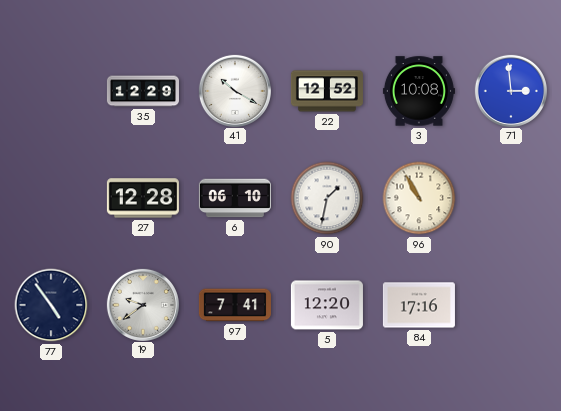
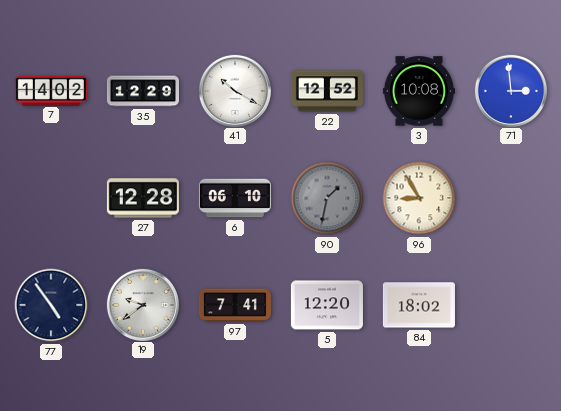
7: none -> 14:02
90 dial: white -> grey
96: 10:55 -> 8:55
84: 17:16 -> 18:02
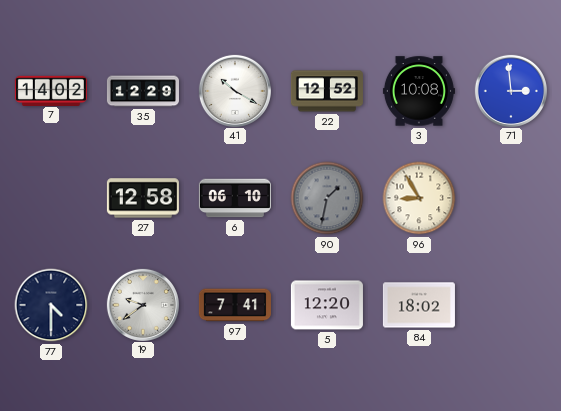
27: 12:28 -> 12:58
77: 4:54 -> 4:30
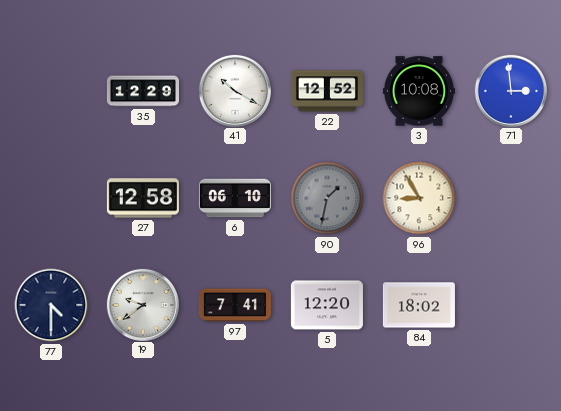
7: 14:02 -> none
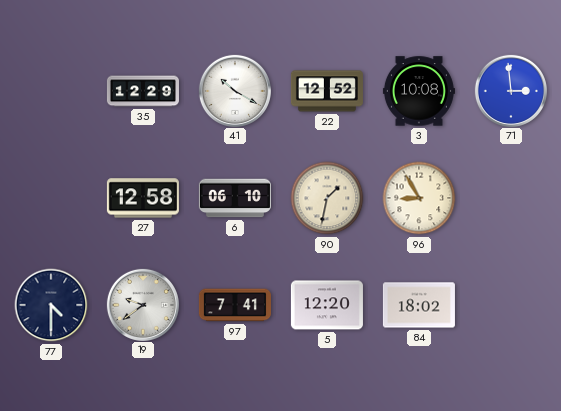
90 dial: grey -> cream
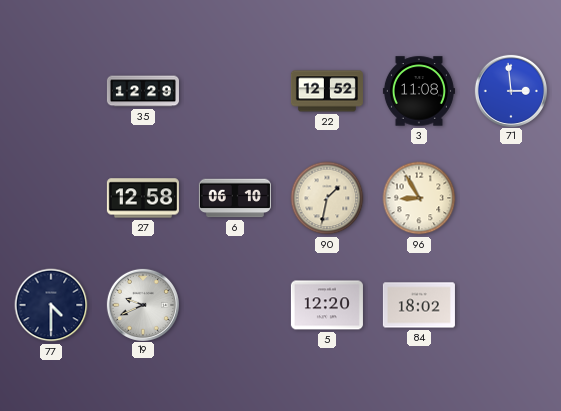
41: 10:20 -> none
3: 10:08 -> 11:08
19: 9:39 -> 9:41
97: 7:41 -> none
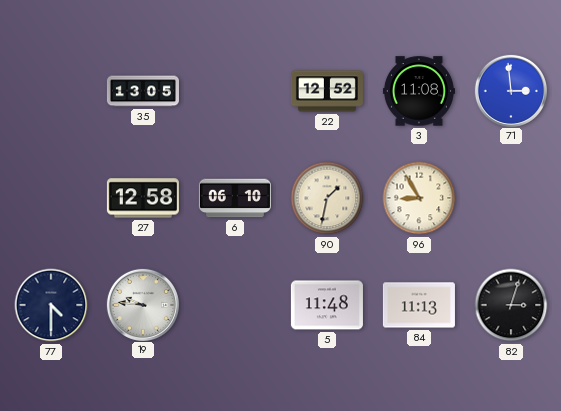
35: 12:29 -> 13:05
19: 9:41 -> 9:46
5: 12:20 -> 11:48
84: 18:02 -> 11:13
82: none -> 3:03
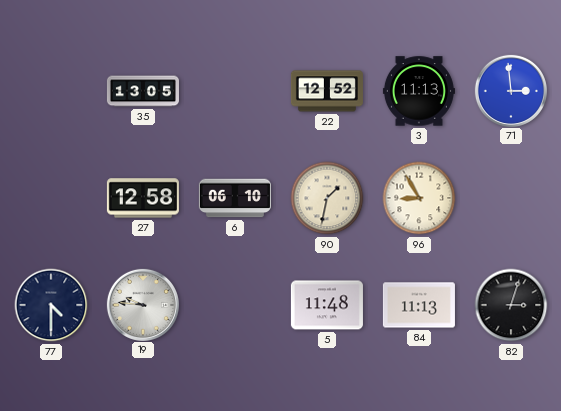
3: 11:08 -> 11:13
